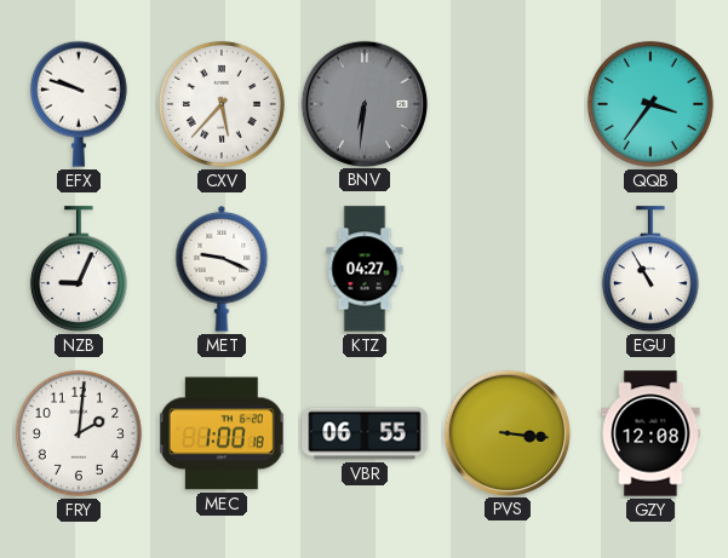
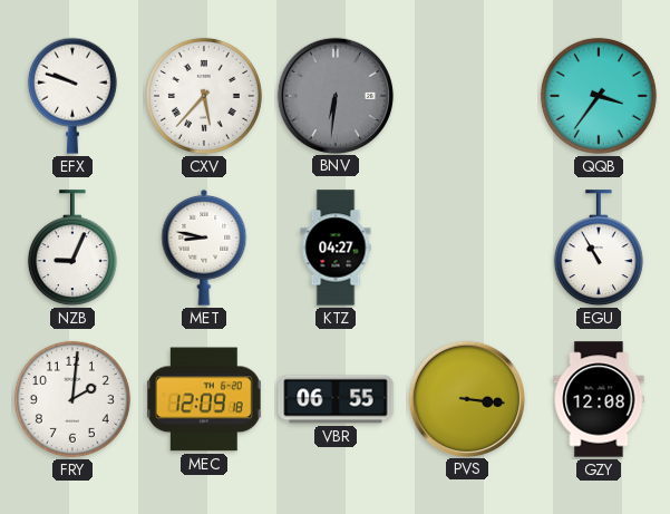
MET: 9:19 -> 8:47
MEC: 1:00 -> 12:09
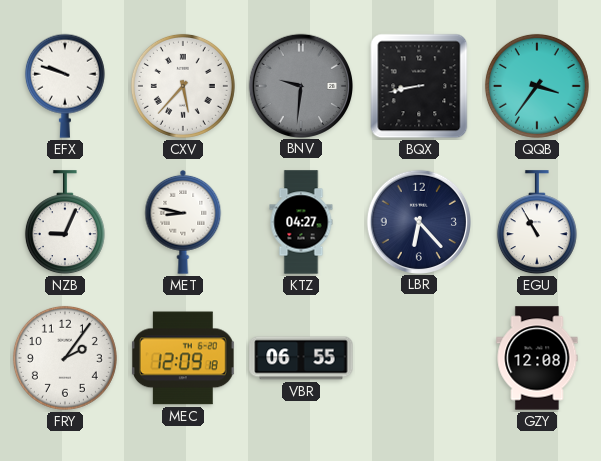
BNV: 6:31 -> 9:31
BQX: none -> 8:43
LBR: none -> 6:23
FRY: 2:01 -> 2:06
PVS: 3:16 -> none
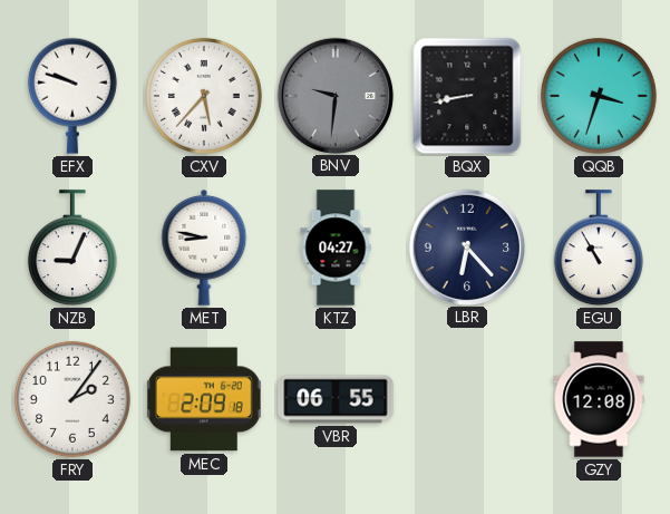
QQB: 3:36 -> 3:33
MEC: 12:09 -> 2:09
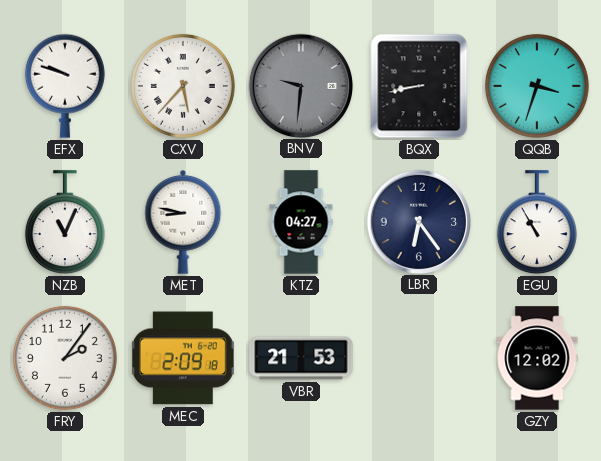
NZB: 9:04 -> 11:04
LBR: 6:23 -> 6:24
VBR: 06:55 -> 21:53
GZY: 12:08 -> 12:02
